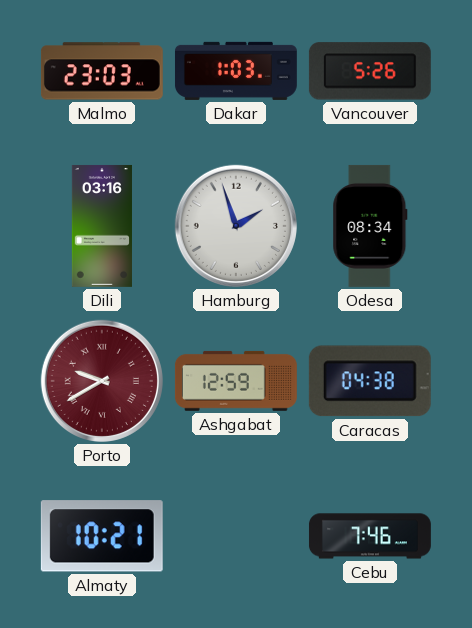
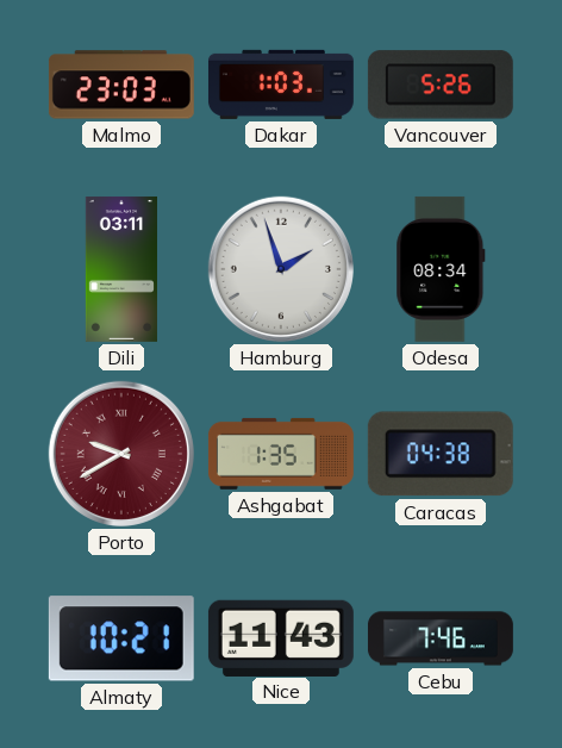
Dili: 03:16 -> 03:11
Ashgabat: 12:59 -> 1:35
Nice: none -> 11:43
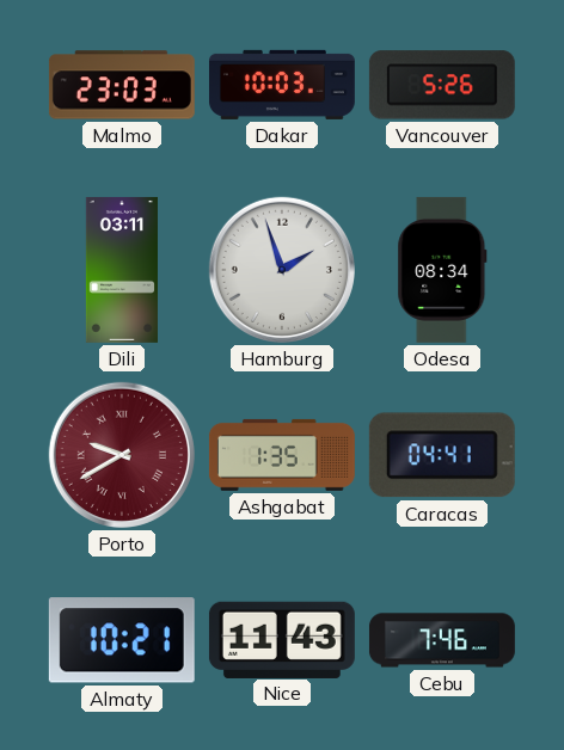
Dakar: 1:03 -> 10:03
Caracas: 04:38 -> 04:41
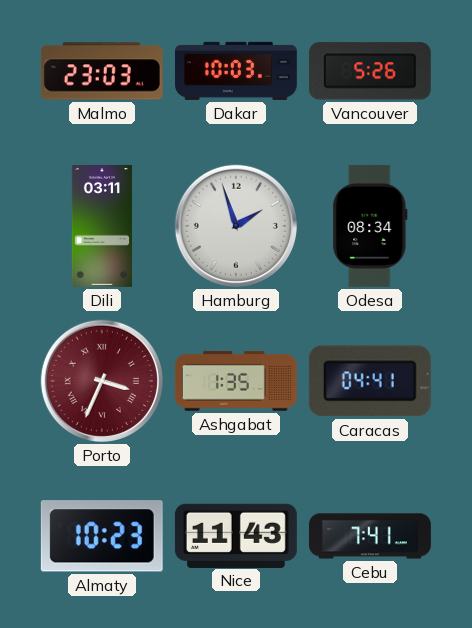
Porto: 9:40 -> 3:34
Almaty: 10:21 -> 10:23
Cebu: 7:46 -> 7:41
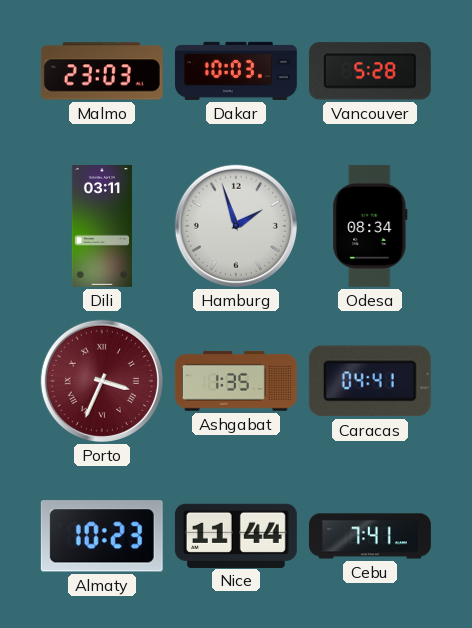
Vancouver: 5:26 -> 5:28
Nice: 11:43 -> 11:44
